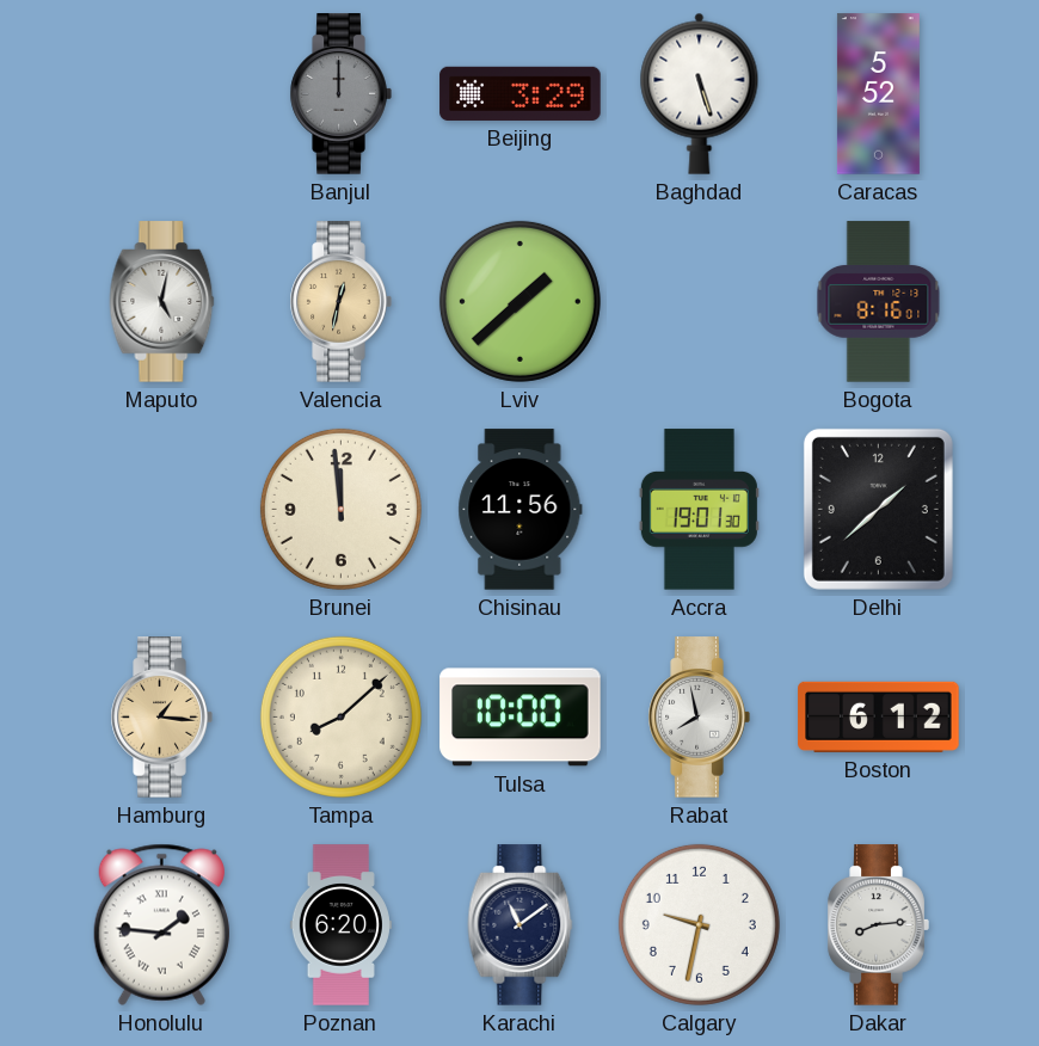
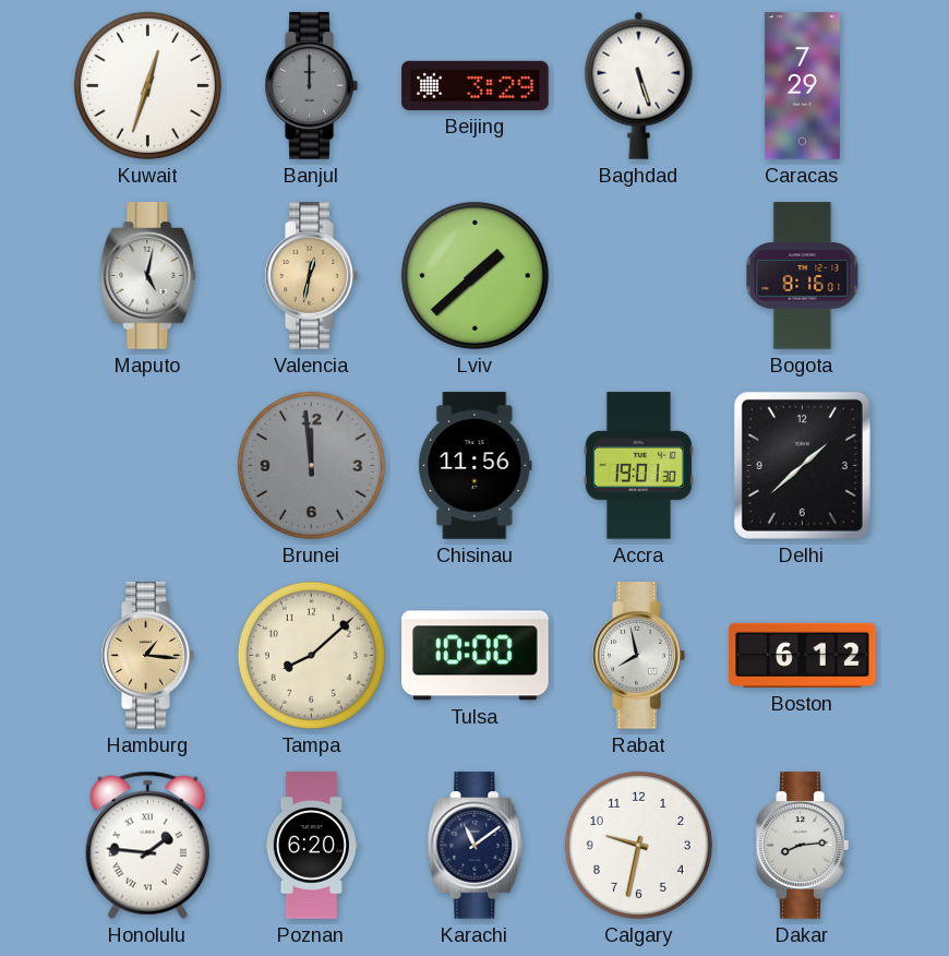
Kuwait: none -> 12:33
Caracas: 5:52 -> 7:29
Brunei dial: cream -> grey
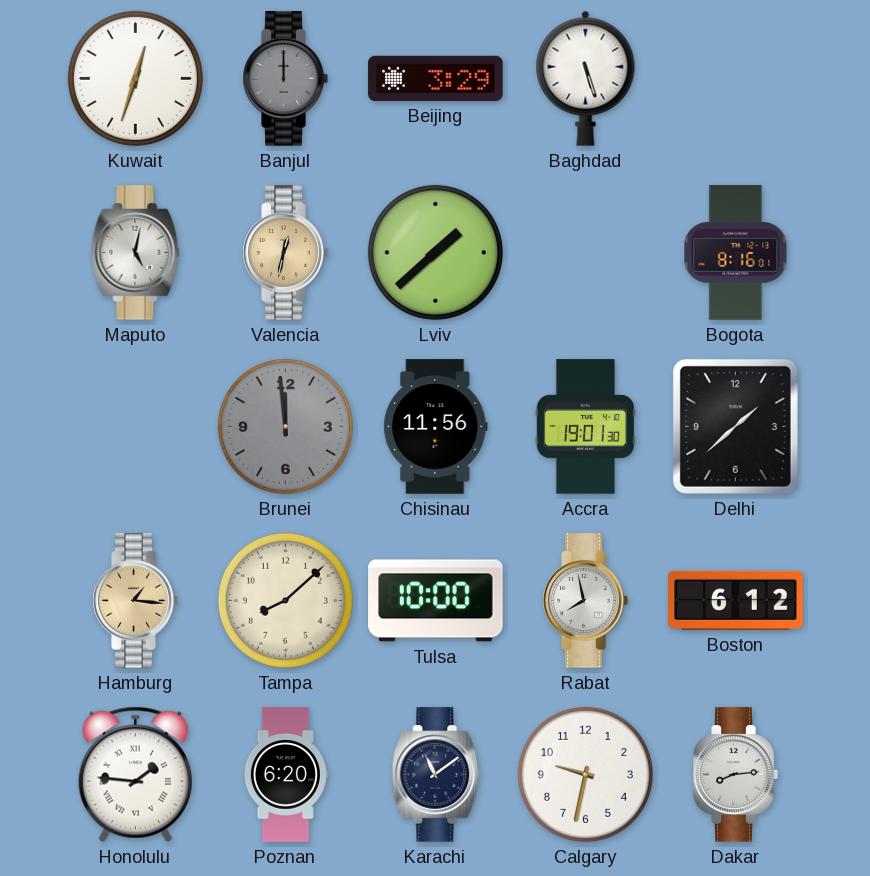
Caracas: 7:29 -> none
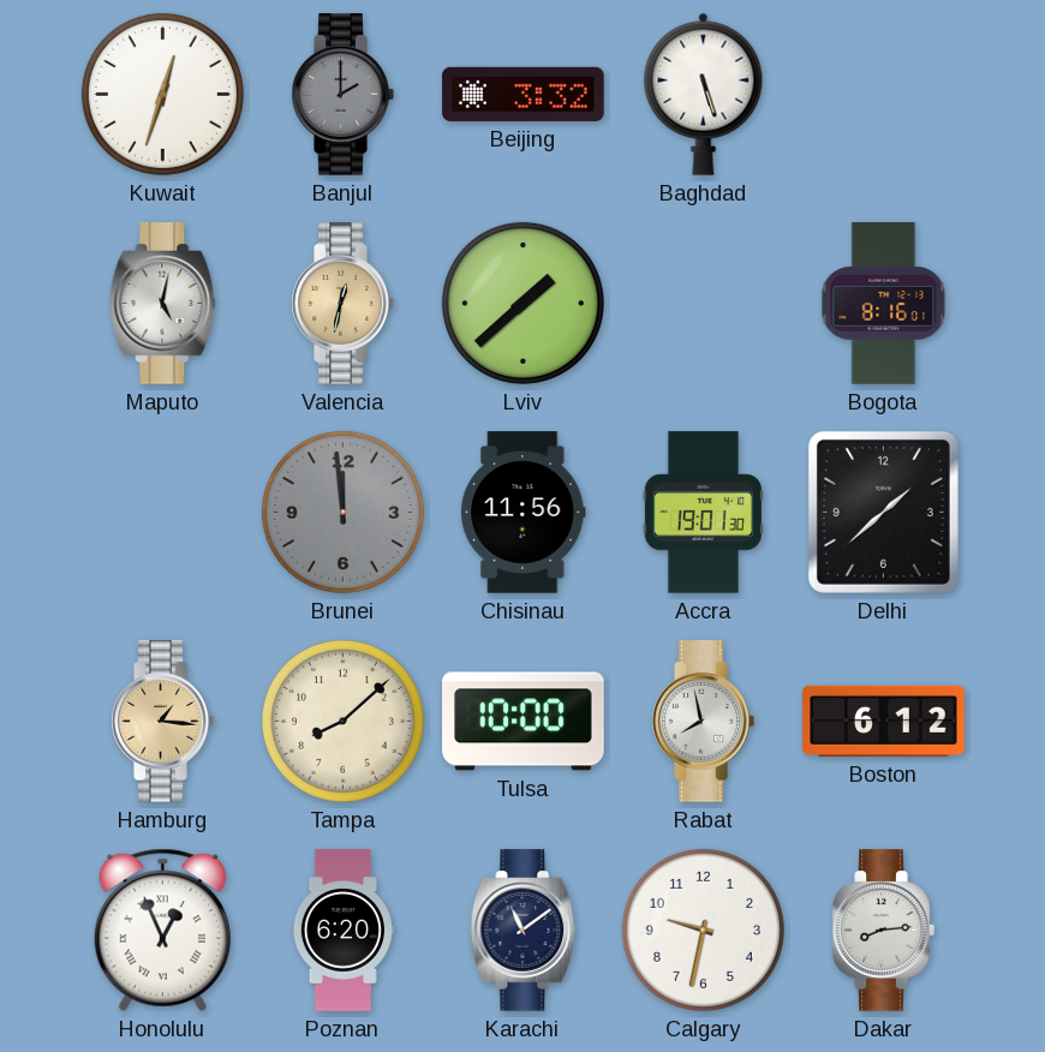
Banjul: 12:00 -> 2:00
Beijing: 3:29 -> 3:32
Honolulu: 1:46 -> 12:56
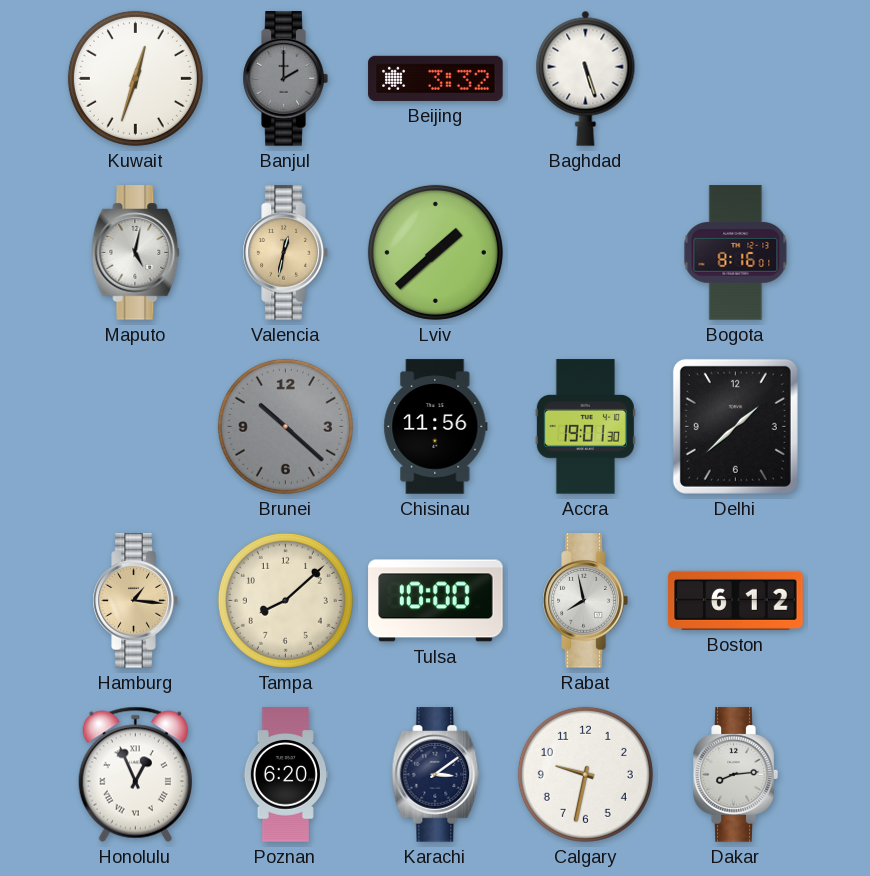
Brunei: 11:59 -> 10:22
Karachi: 11:09 -> 3:09
